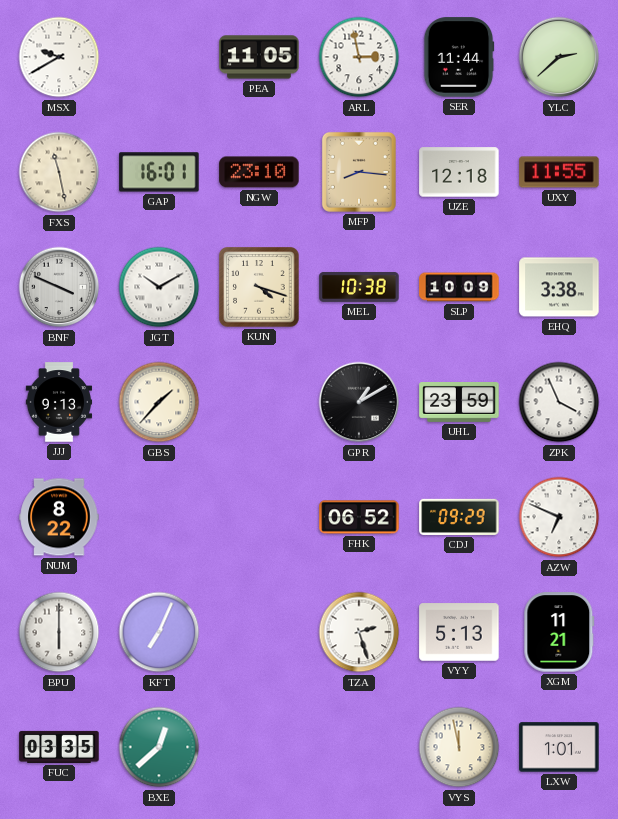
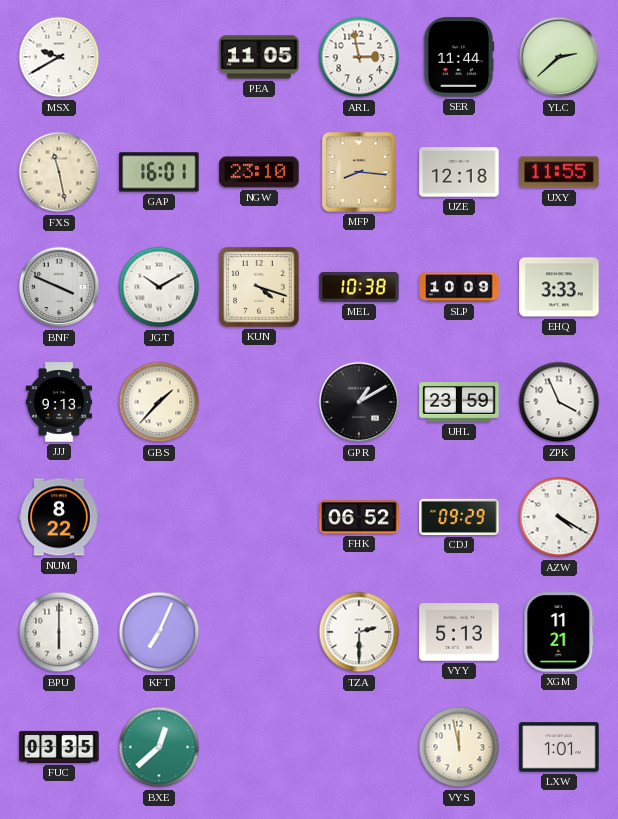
EHQ: 3:38 -> 3:33
AZW: 6:49 -> 4:20
TZA: 2:27 -> 2:30
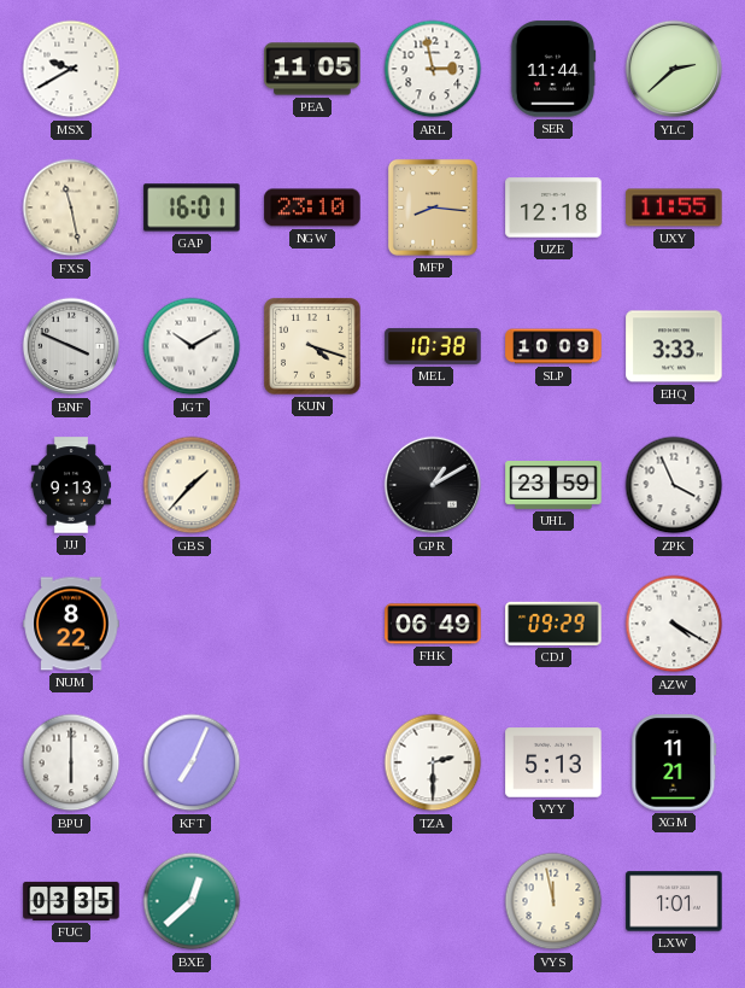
FHK: 06:52 -> 06:49
